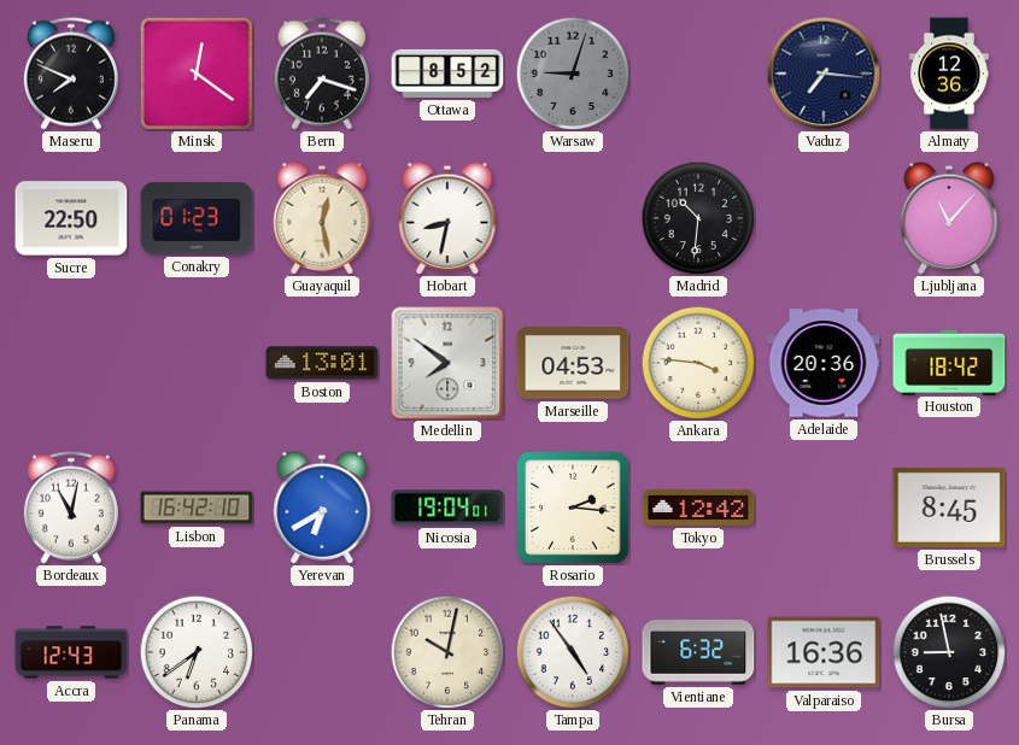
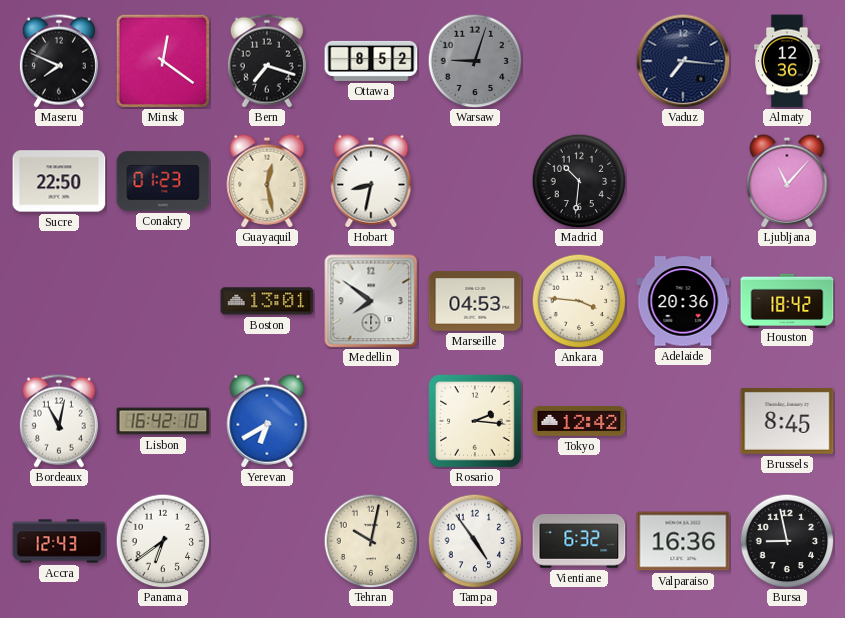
Nicosia: 19:04 -> none
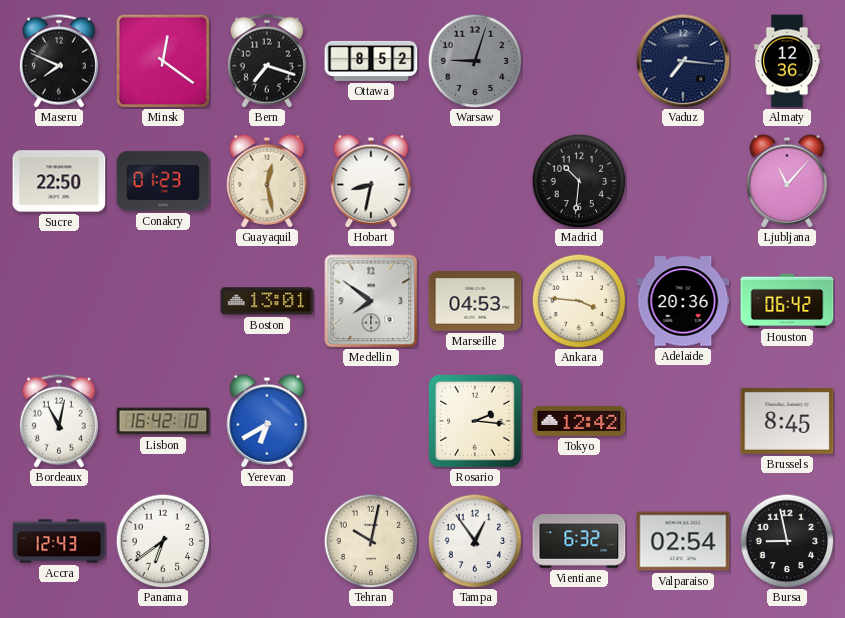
Houston: 18:42 -> 06:42
Tampa: 4:54 -> 12:54
Valparaiso: 16:36 -> 02:54
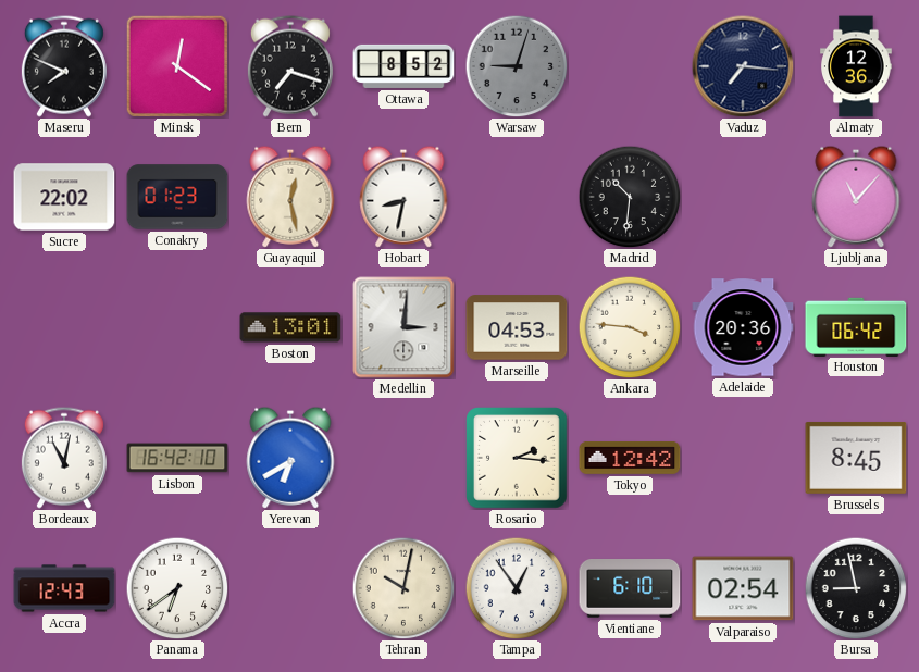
Sucre: 22:50 -> 22:02
Medellin: 7:51 -> 3:01
Vientiane: 6:32 -> 6:10
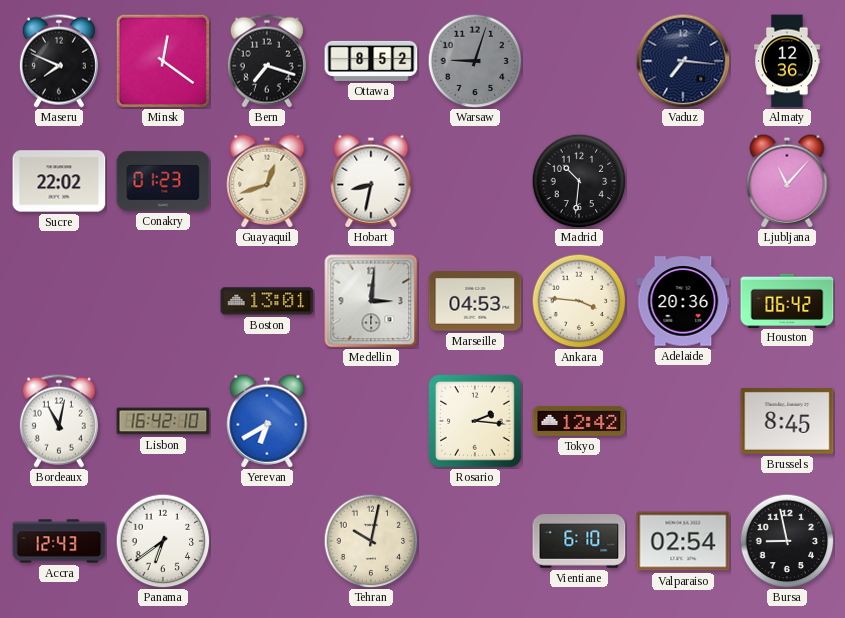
Guayaquil: 12:28 -> 12:42
Tampa: 12:54 -> none
